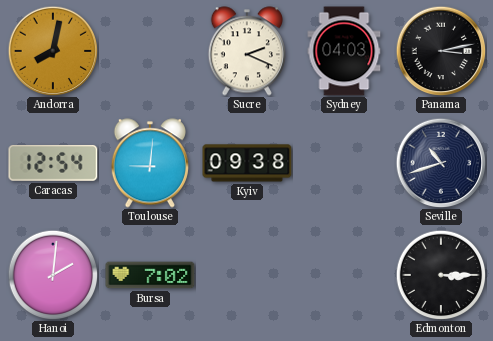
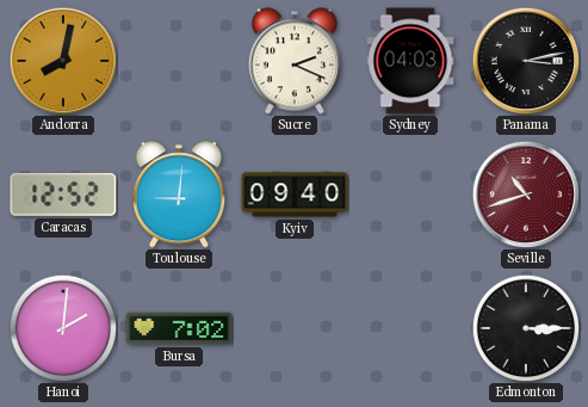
Caracas: 12:54 -> 12:52
Kyiv: 09:38 -> 09:40
Seville dial: navy -> burgundy
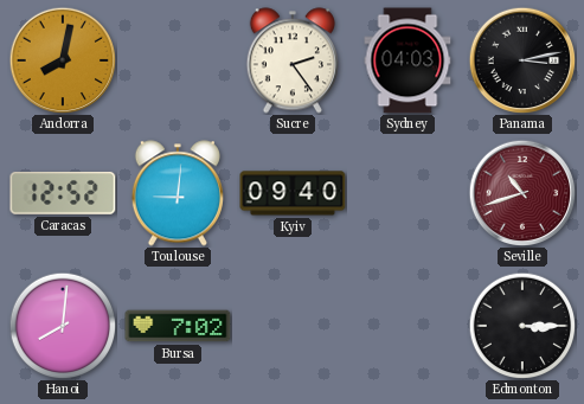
Sucre: 2:19 -> 2:24
Hanoi: 2:01 -> 8:01
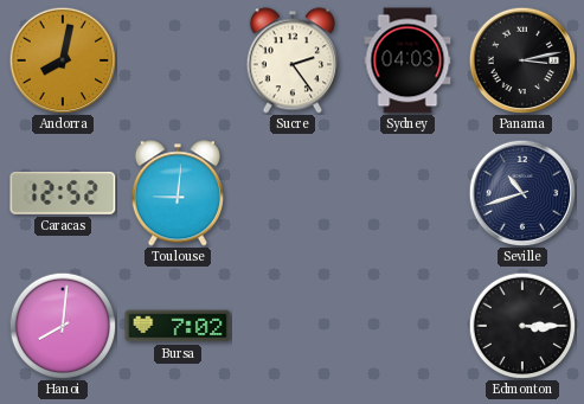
Kyiv: 09:40 -> none
Seville dial: burgundy -> navy
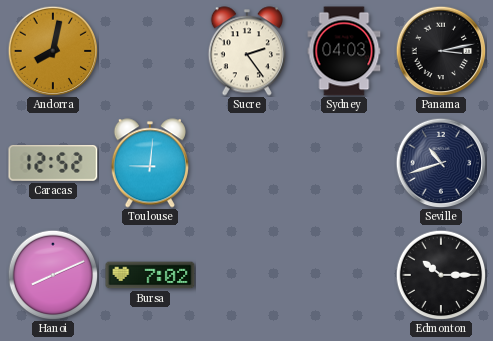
Hanoi: 8:01 -> 8:11
Edmonton: 3:15 -> 10:15
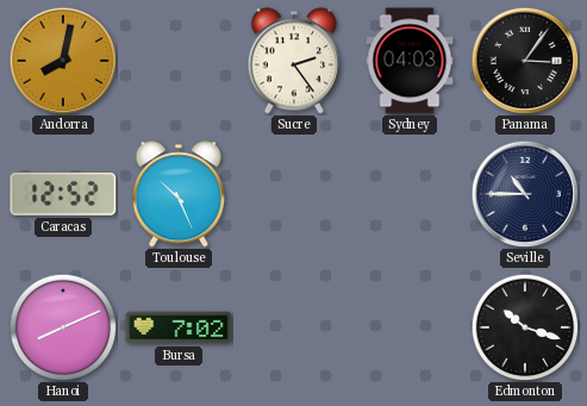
Panama: 3:13 -> 3:06
Toulouse: 9:01 -> 10:26
Seville: 10:42 -> 10:45
Edmonton: 10:15 -> 10:18
